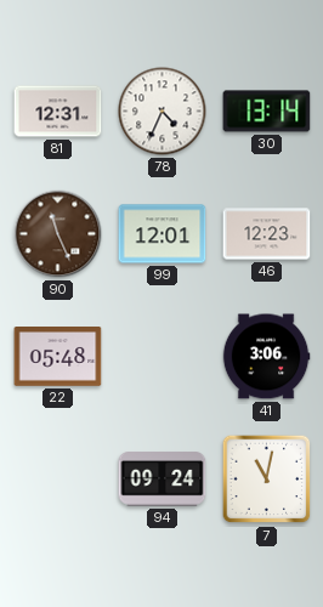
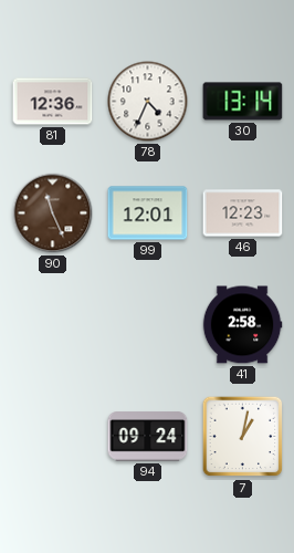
81: 12:31 -> 12:36
22: 05:48 -> none
41: 3:06 -> 2:58
7: 11:02 -> 1:02
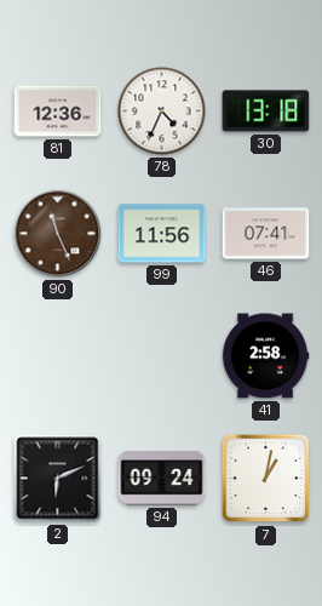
30: 13:14 -> 13:18
99: 12:01 -> 11:56
46: 12:23 -> 07:41
2: none -> 6:11
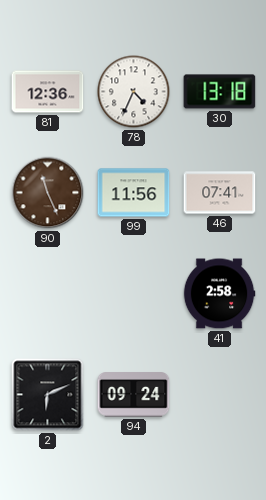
7: 1:02 -> none
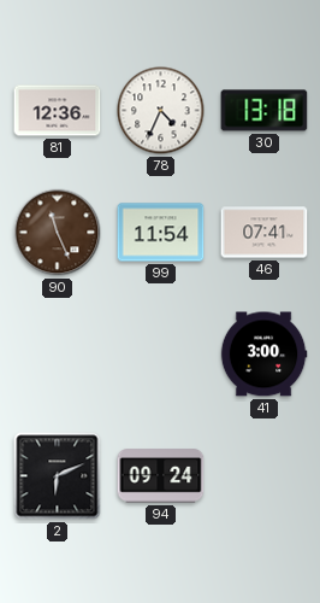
99: 11:56 -> 11:54
41: 2:58 -> 3:00
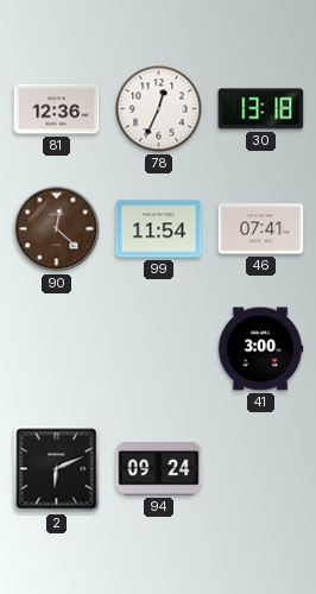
78: 4:34 -> 12:34
90: 11:26 -> 12:22
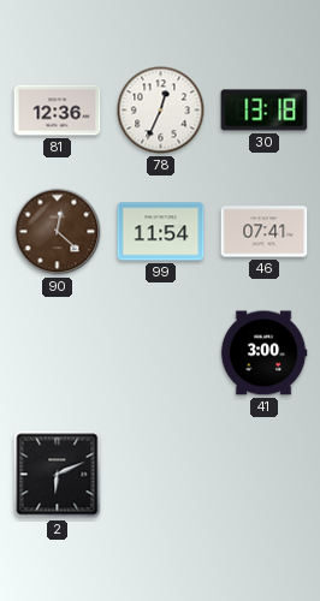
94: 09:24 -> none
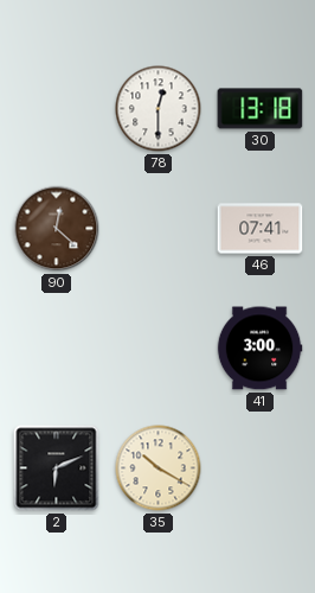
81: 12:36 -> none
78: 12:34 -> 12:30
99: 11:54 -> none
35: none -> 10:20
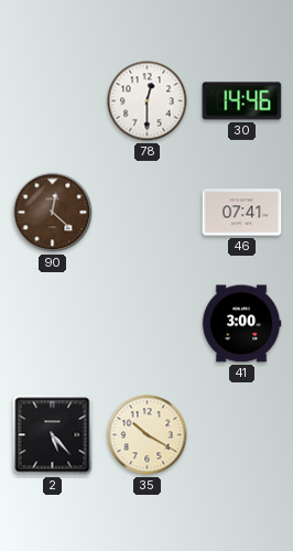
30: 13:18 -> 14:46
2: 6:11 -> 5:23
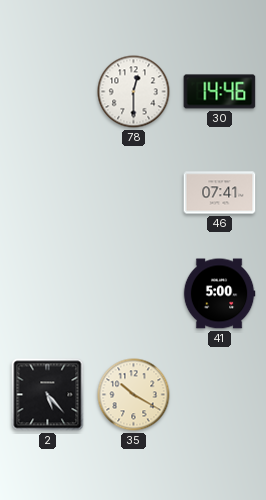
90: 12:22 -> none
41: 3:00 -> 5:00
